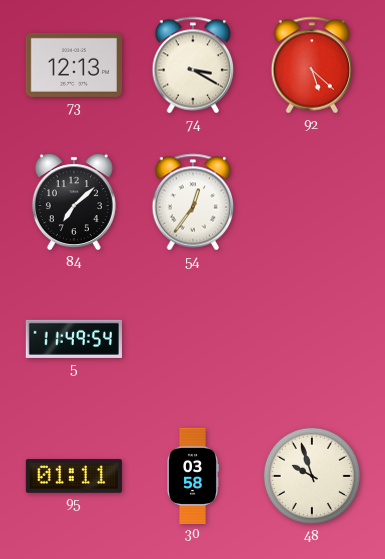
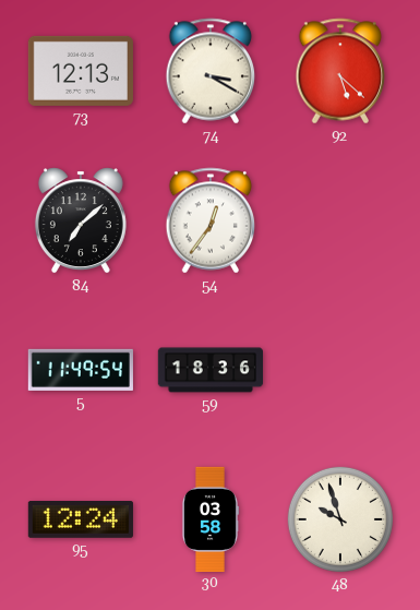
59: none -> 18:36
95: 01:11 -> 12:24
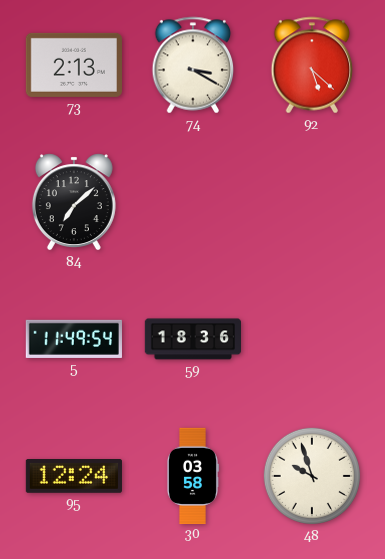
73: 12:13 -> 2:13
54: 12:36 -> none
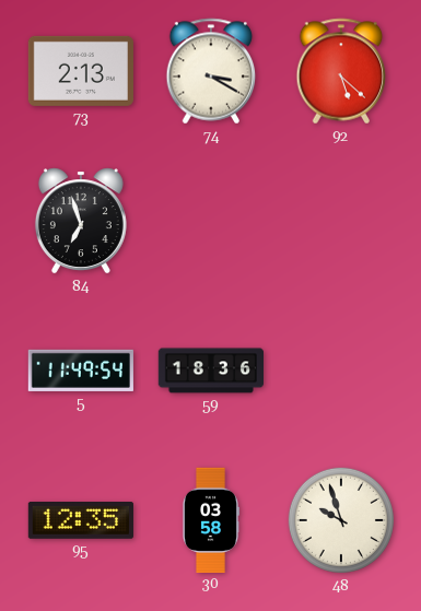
84: 7:08 -> 6:57
95: 12:24 -> 12:35
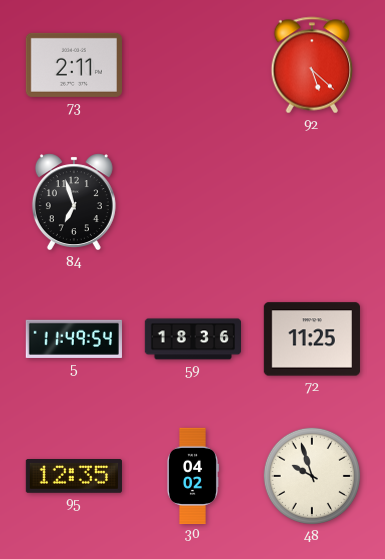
73: 2:13 -> 2:11
74: 3:20 -> none
72: none -> 11:25
30: 03:58 -> 04:02
